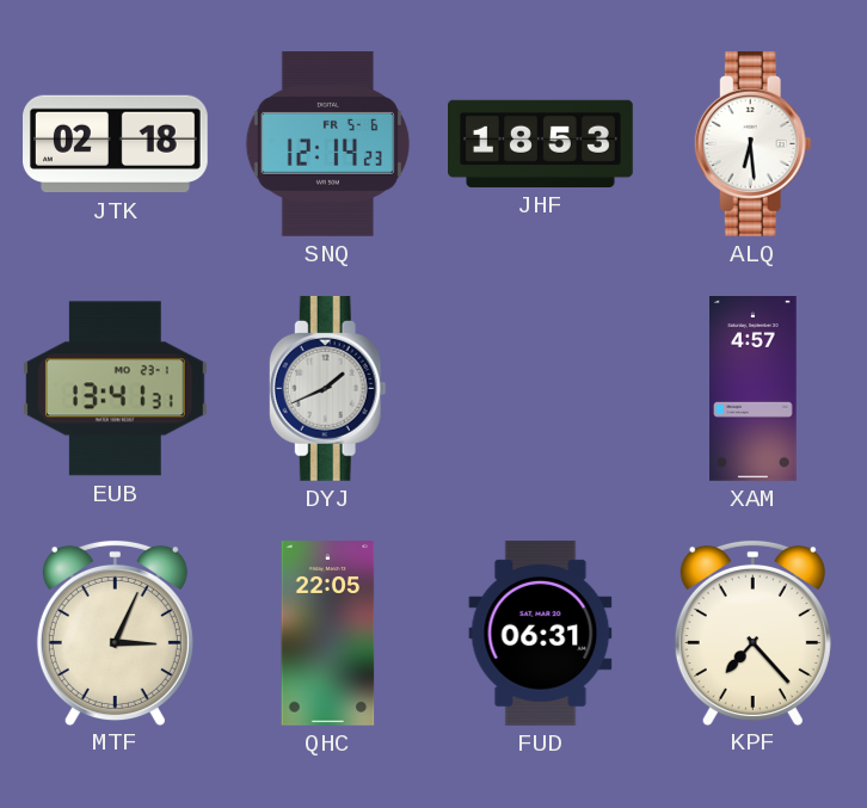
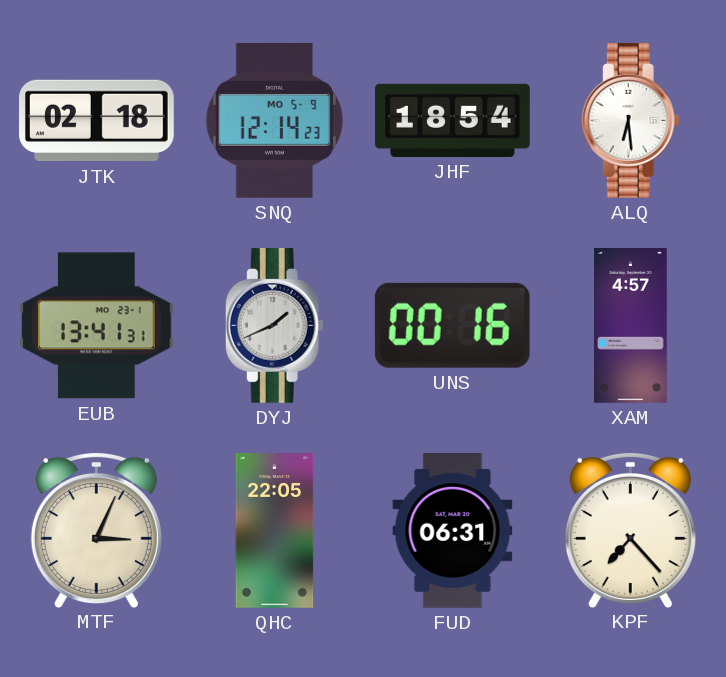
SNQ date: FR 5-6 -> MO 5-9
JHF: 18:53 -> 18:54
UNS: none -> 00:16
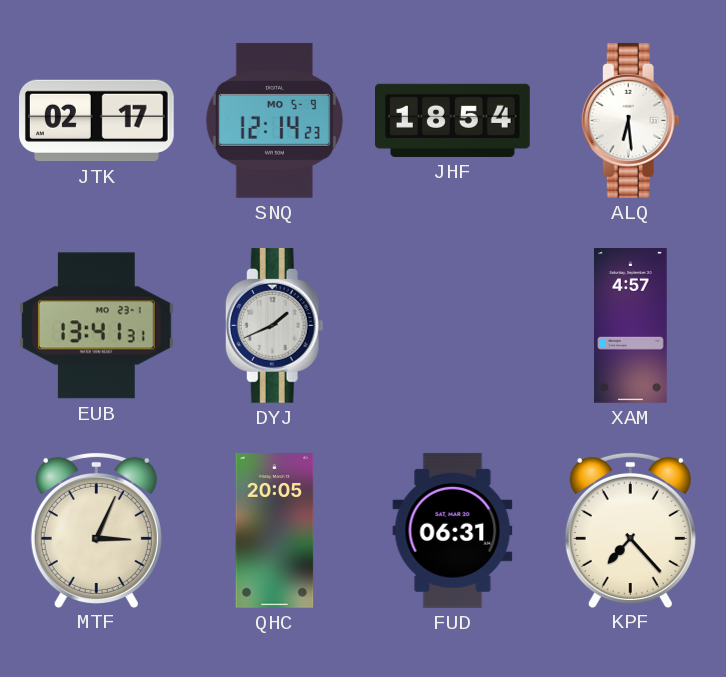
JTK: 02:18 -> 02:17
UNS: 00:16 -> none
QHC: 22:05 -> 20:05
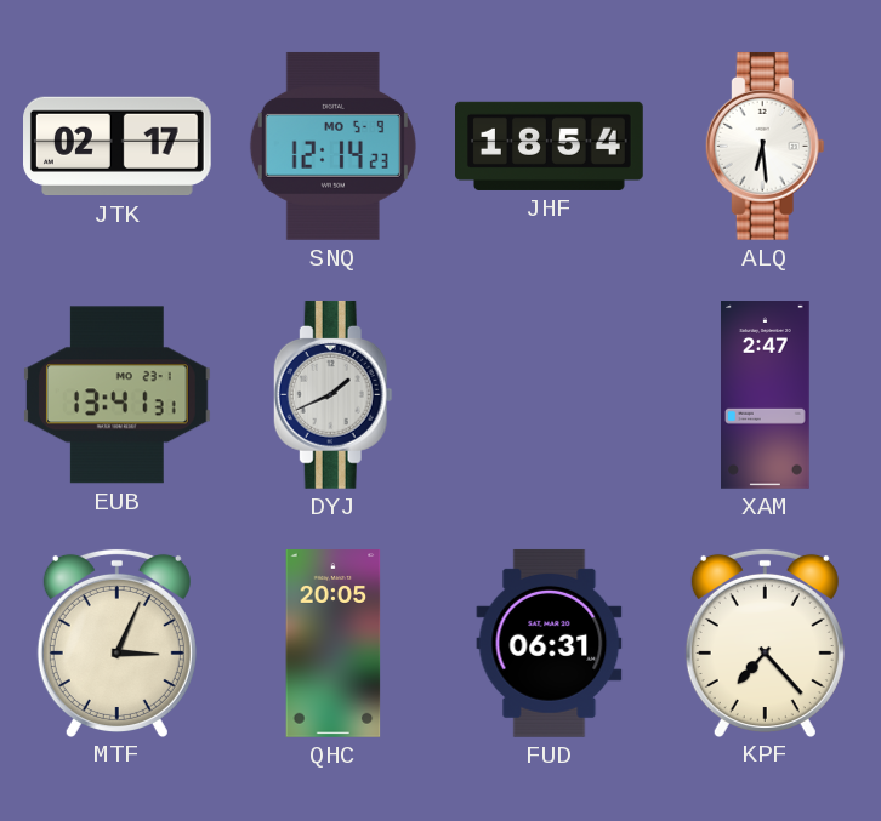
XAM: 4:57 -> 2:47
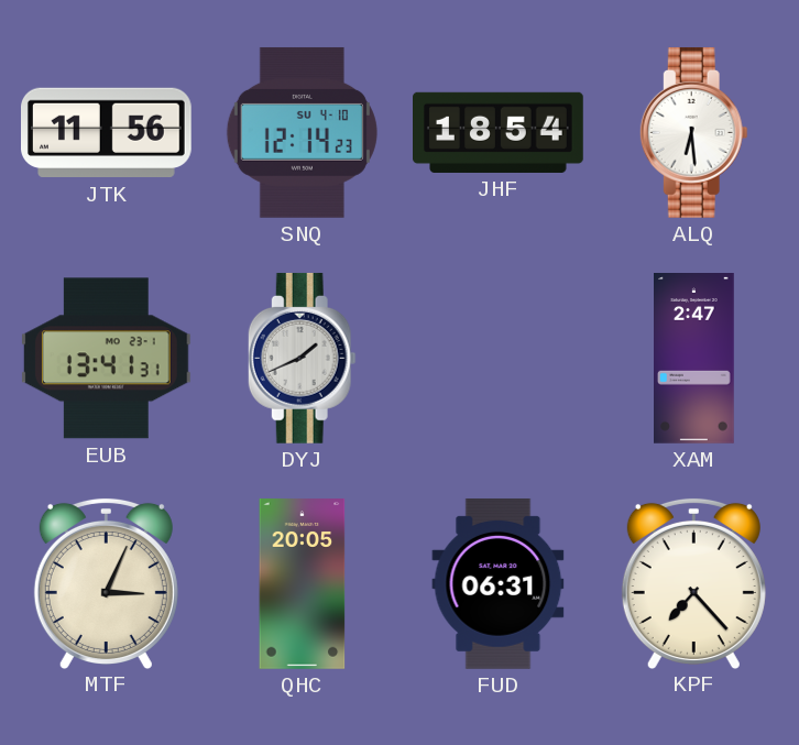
JTK: 02:17 -> 11:56
SNQ date: MO 5-9 -> SU 4-10
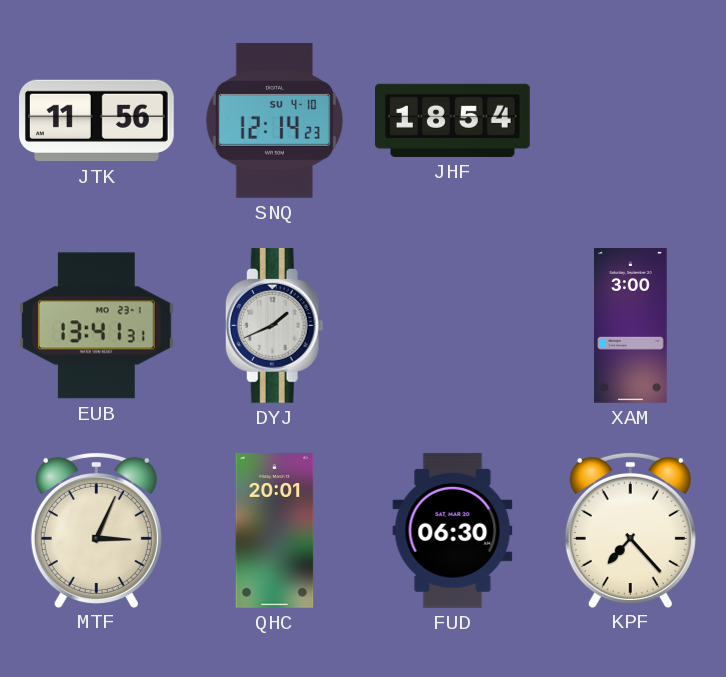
ALQ: 6:29 -> none
XAM: 2:47 -> 3:00
QHC: 20:05 -> 20:01
FUD: 06:31 -> 06:30
